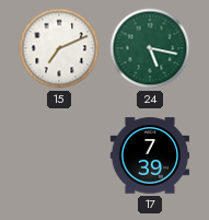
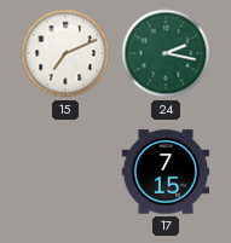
24: 5:17 -> 2:17
17: 7:39 -> 7:15
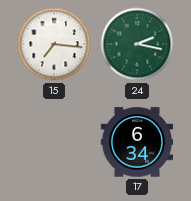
15: 7:11 -> 7:16
17: 7:15 -> 6:34
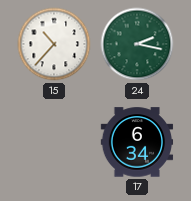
15: 7:16 -> 10:37
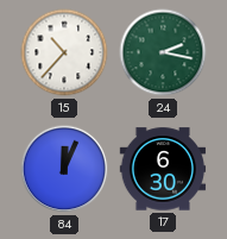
84: none -> 12:04
17: 6:34 -> 6:30
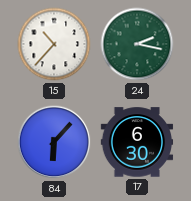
84: 12:04 -> 6:07
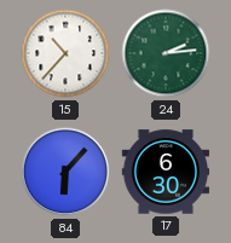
24: 2:17 -> 2:14
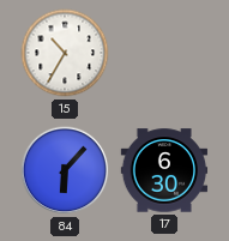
15: 10:37 -> 10:35
24: 2:14 -> none
